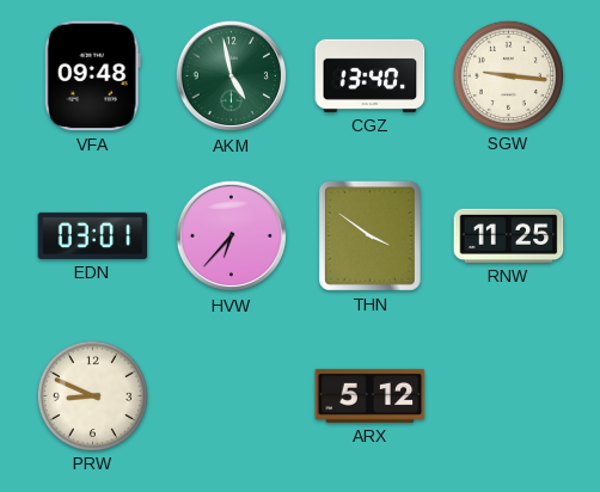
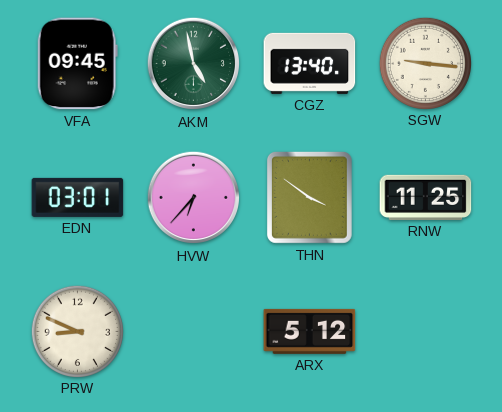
VFA: 09:48 -> 09:45
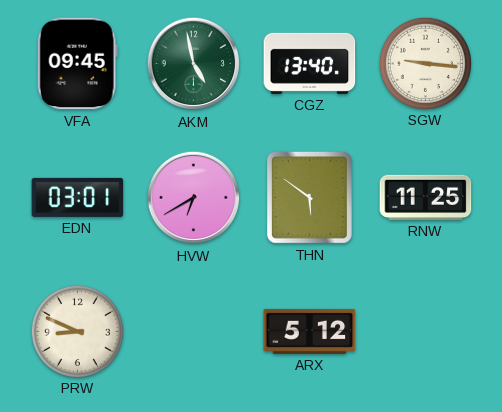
HVW: 6:37 -> 6:40
THN: 3:51 -> 5:51
